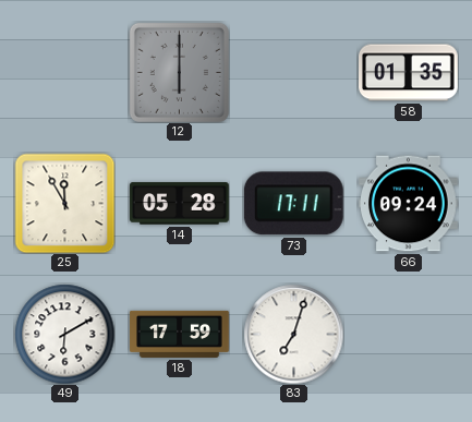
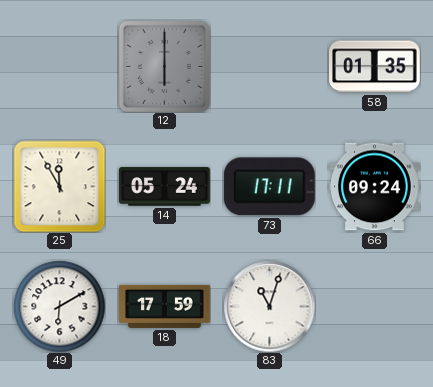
14: 05:28 -> 05:24
83: 7:03 -> 11:03
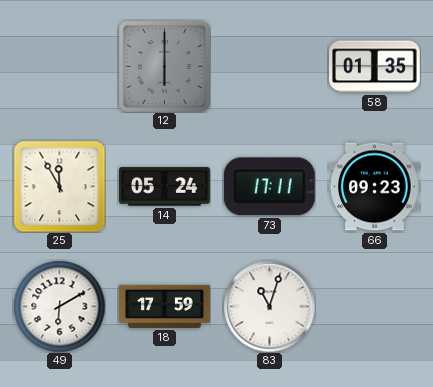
66: 09:24 -> 09:23
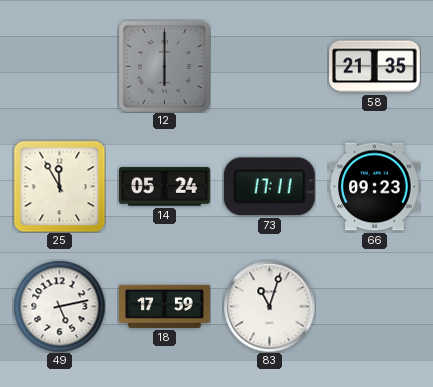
58: 01:35 -> 21:35
49: 6:10 -> 5:13
